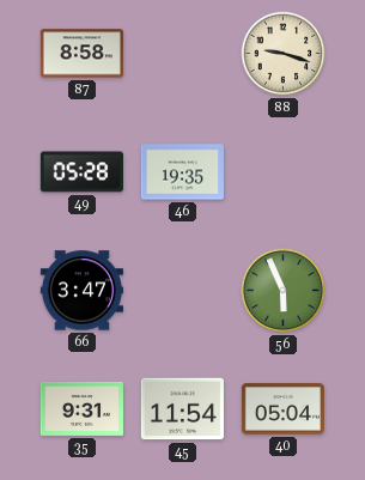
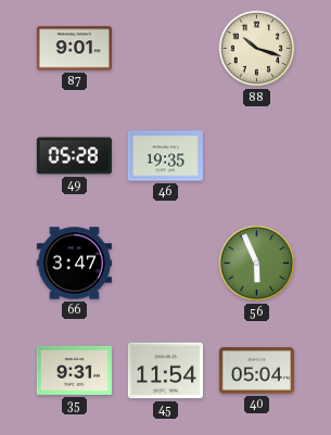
87: 8:58 -> 9:01
88: 9:18 -> 10:18
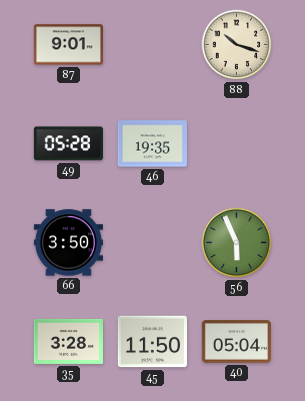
66: 3:47 -> 3:50
35: 9:31 -> 3:28
45: 11:54 -> 11:50
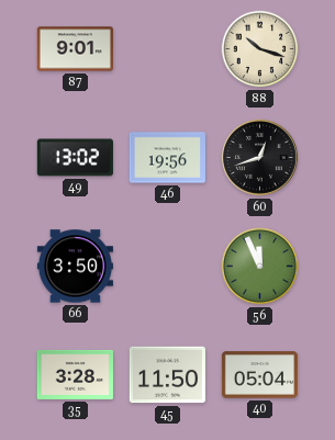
49: 05:28 -> 13:02
46: 19:35 -> 19:56
60: none -> 12:42
56: 5:56 -> 11:56
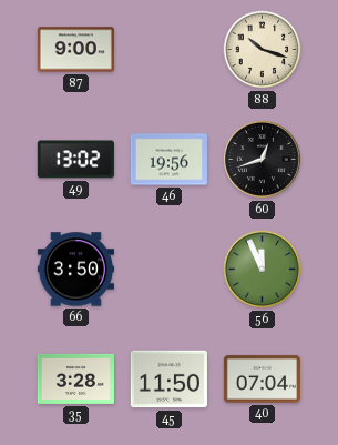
87: 9:01 -> 9:00
40: 05:04 -> 07:04
